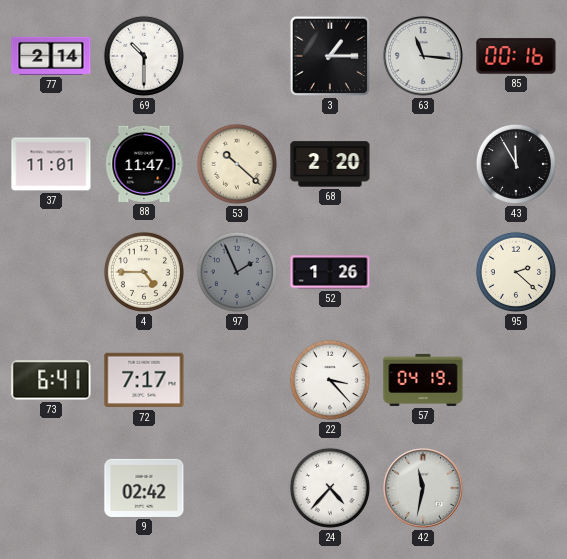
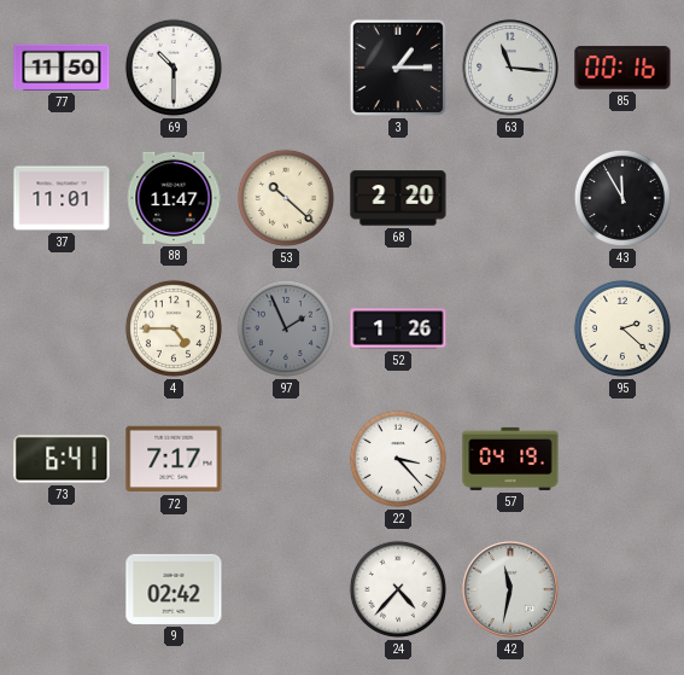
77: 2:14 -> 11:50
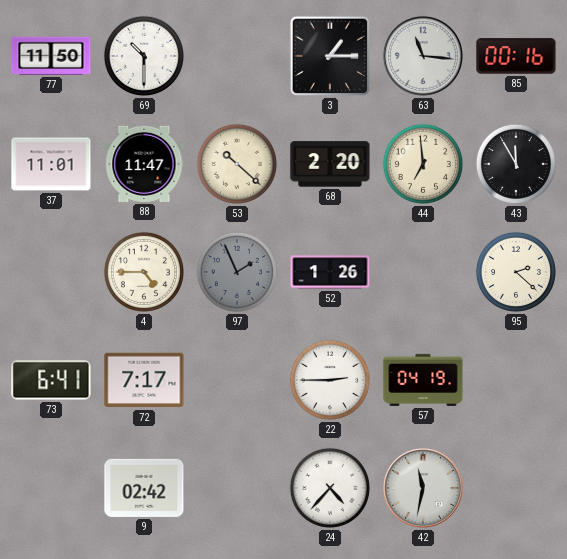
44: none -> 6:59
22: 3:23 -> 2:45
